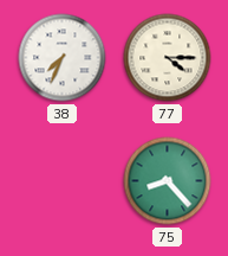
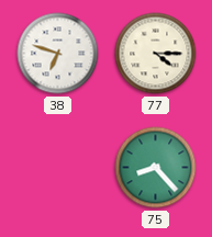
38: 7:34 -> 6:48
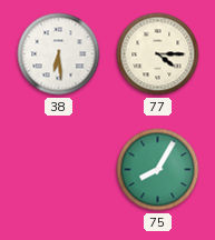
38: 6:48 -> 6:29
75: 8:23 -> 8:05
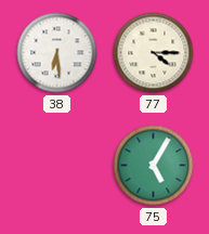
75: 8:05 -> 5:05
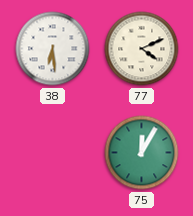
77: 4:15 -> 4:11
75: 5:05 -> 12:05
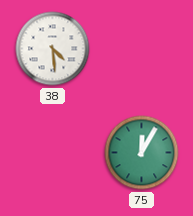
38: 6:29 -> 4:29
77: 4:11 -> none
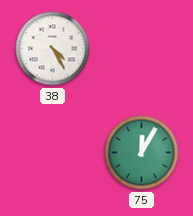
38: 4:29 -> 4:25
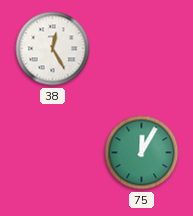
38: 4:25 -> 12:25
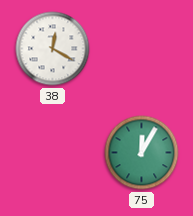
38: 12:25 -> 12:20
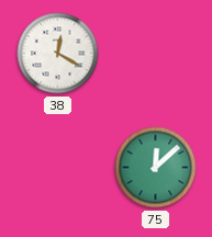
75: 12:05 -> 12:08
